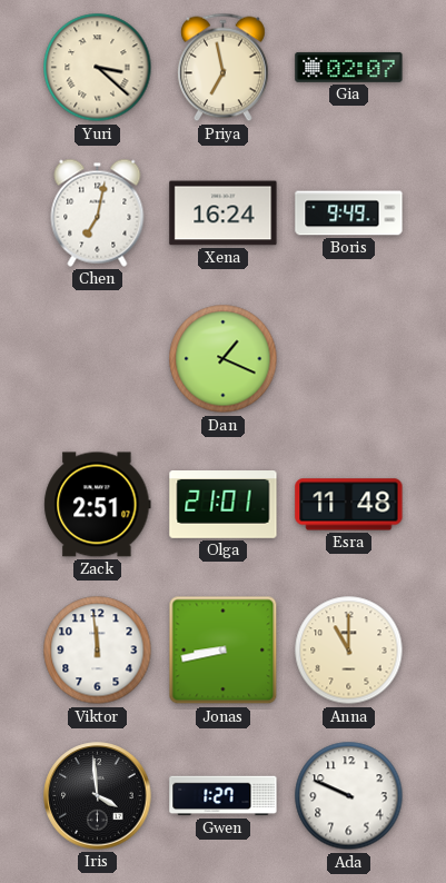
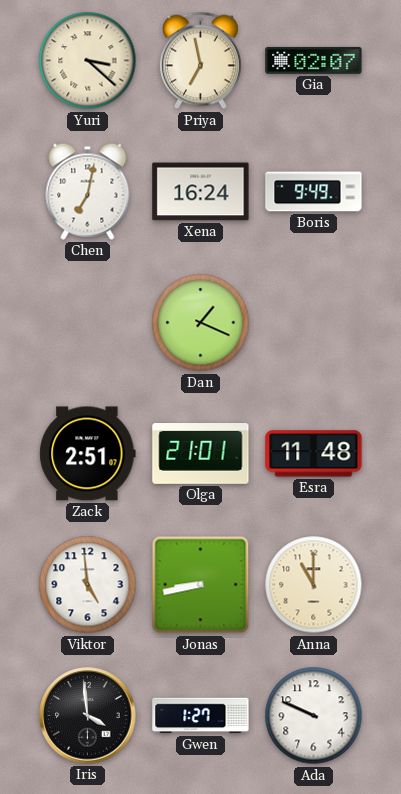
Viktor: 11:59 -> 4:59
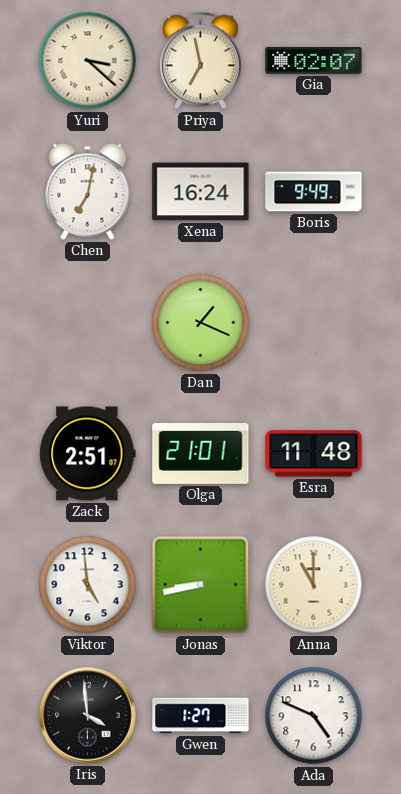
Ada: 9:49 -> 4:49
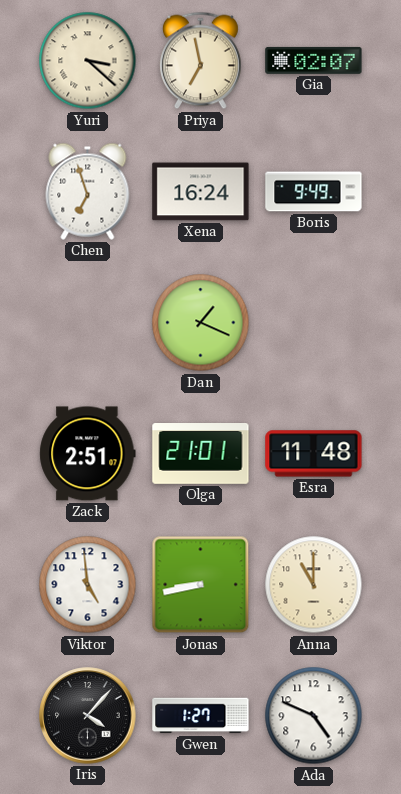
Chen: 7:02 -> 6:57
Iris: 3:59 -> 4:07
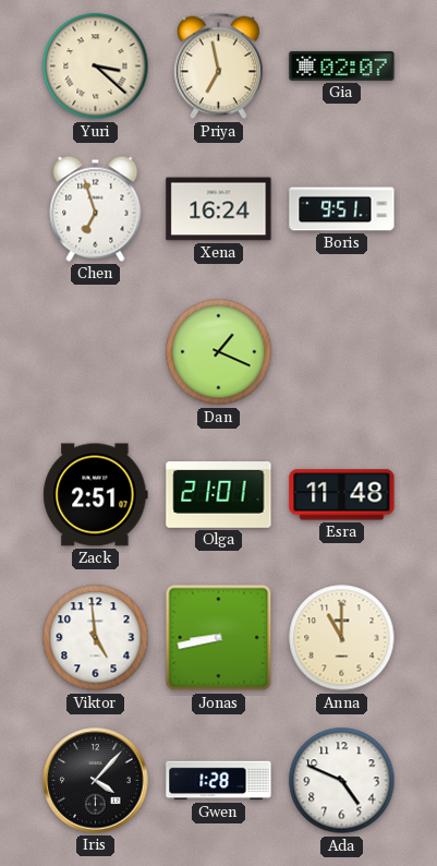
Boris: 9:49 -> 9:51
Gwen: 1:27 -> 1:28
